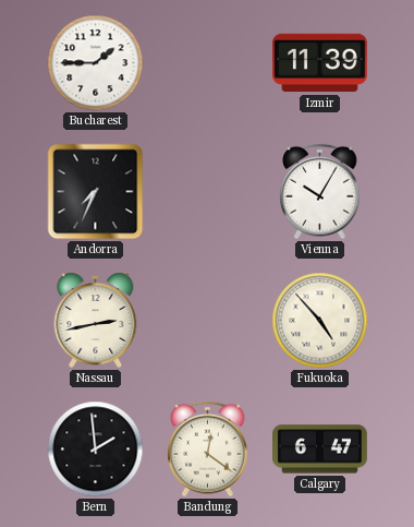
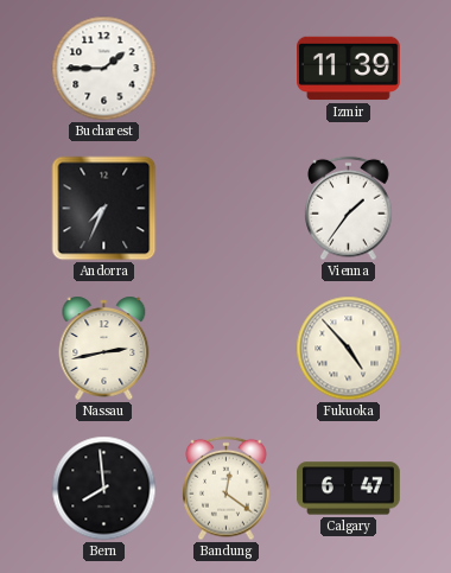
Vienna: 10:05 -> 1:36
Bern: 1:59 -> 7:59
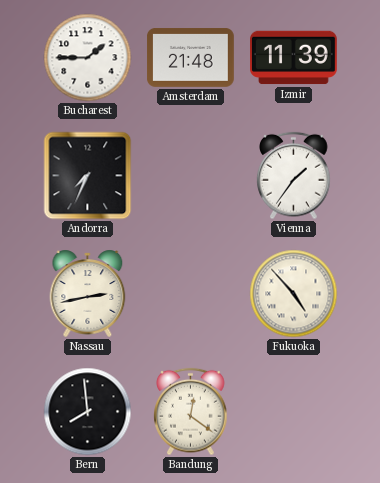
Amsterdam: none -> 21:48
Calgary: 6:47 -> none
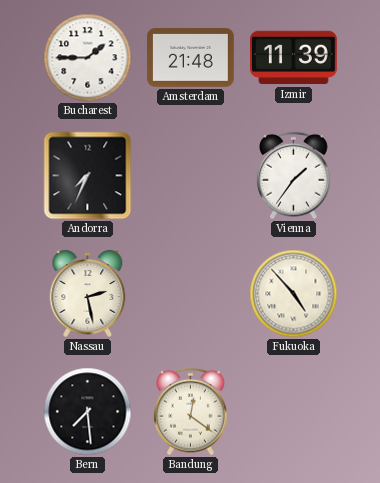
Nassau: 2:43 -> 2:28
Bern: 7:59 -> 7:29
